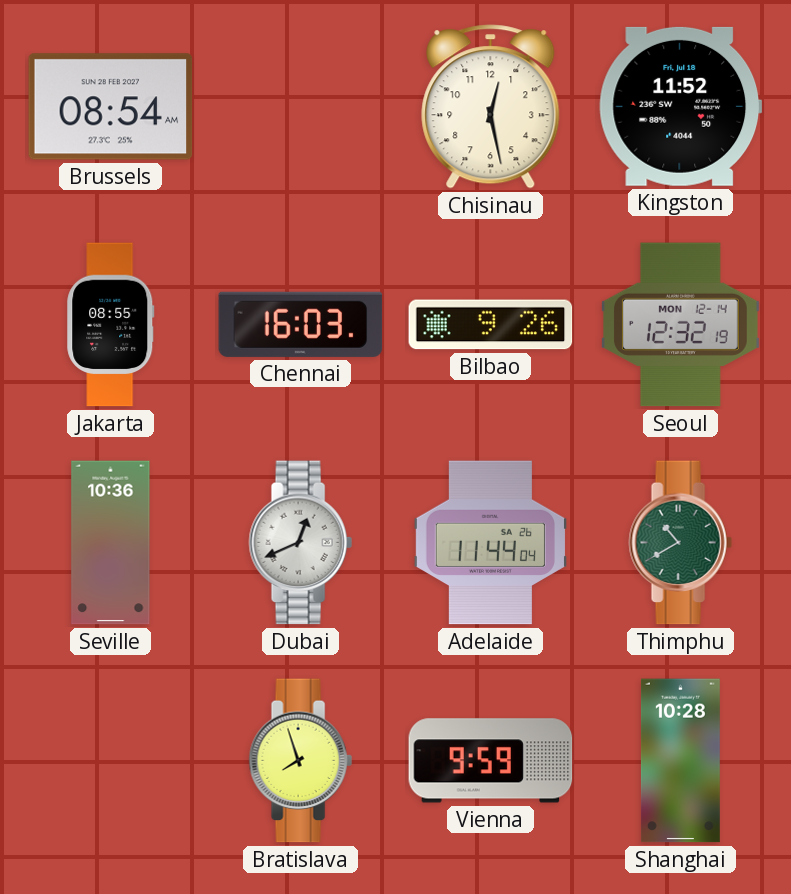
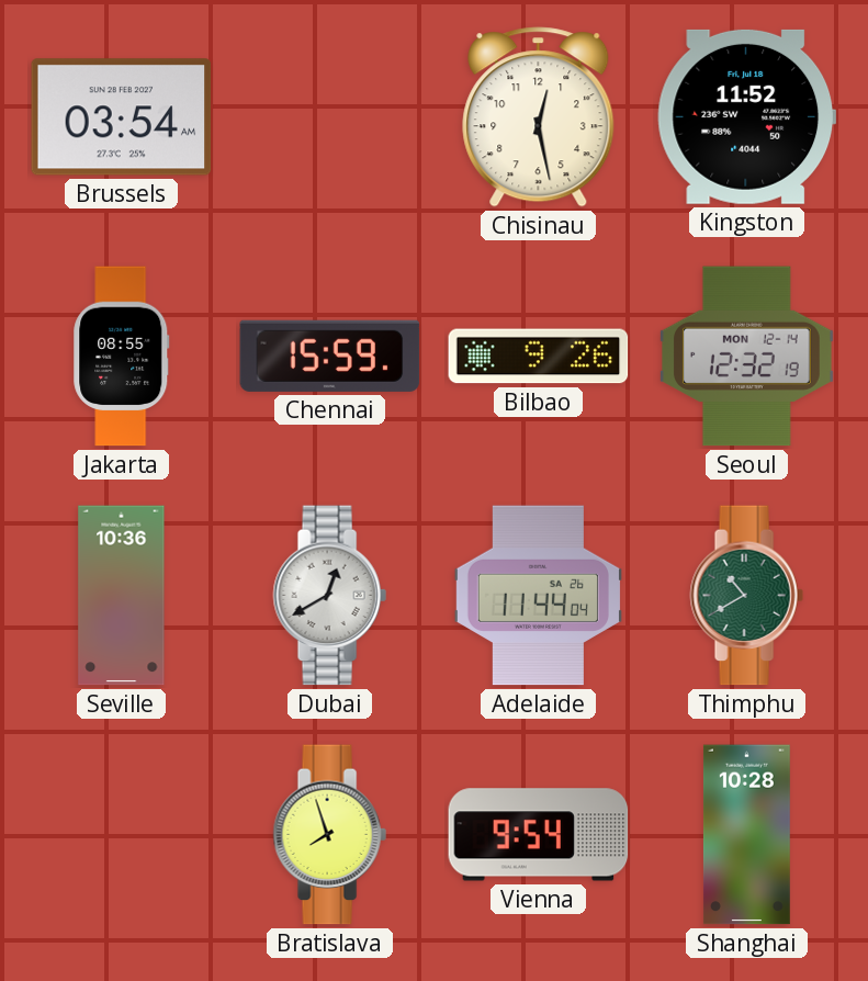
Brussels: 08:54 -> 03:54
Chennai: 16:03 -> 15:59
Dubai: 12:41 -> 12:40
Vienna: 9:59 -> 9:54
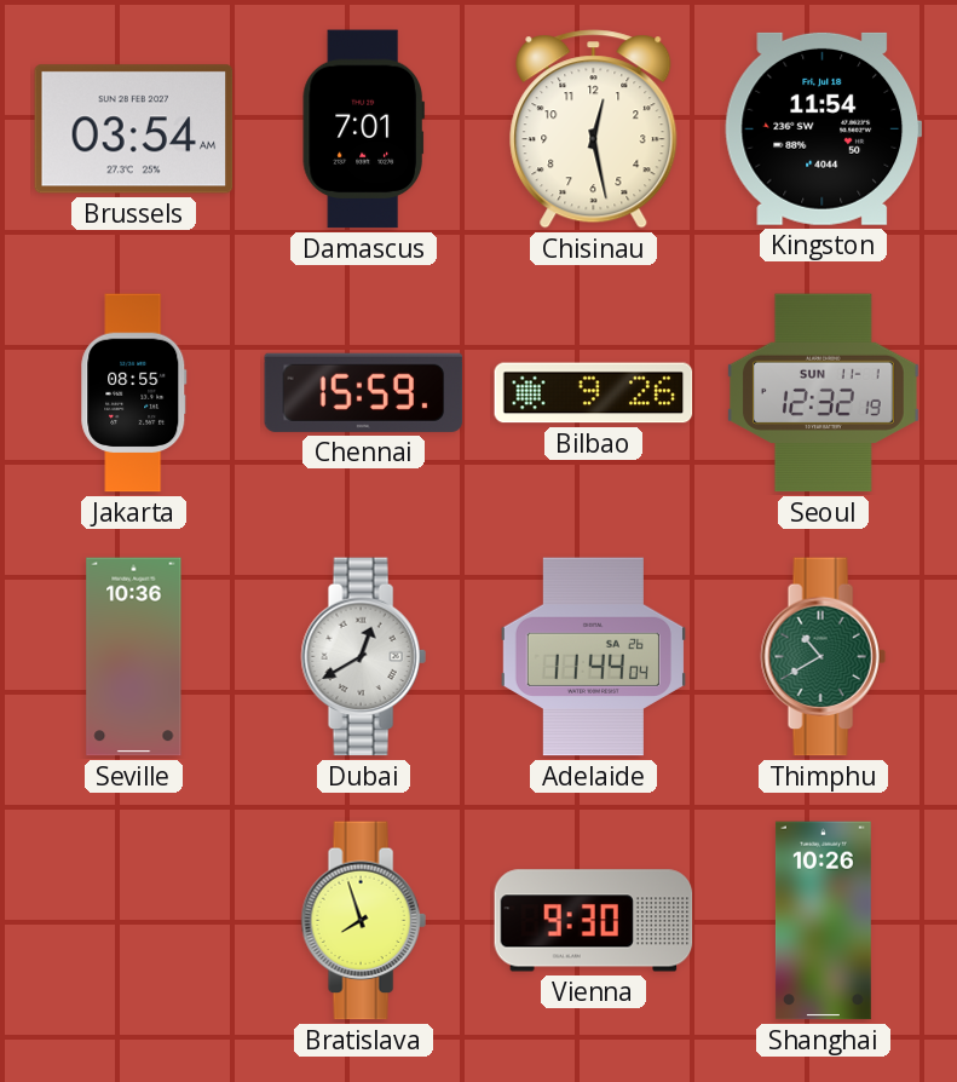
Damascus: none -> 7:01
Kingston: 11:52 -> 11:54
Seoul date: MON 12-14 -> SUN 11-1
Vienna: 9:54 -> 9:30
Shanghai: 10:28 -> 10:26
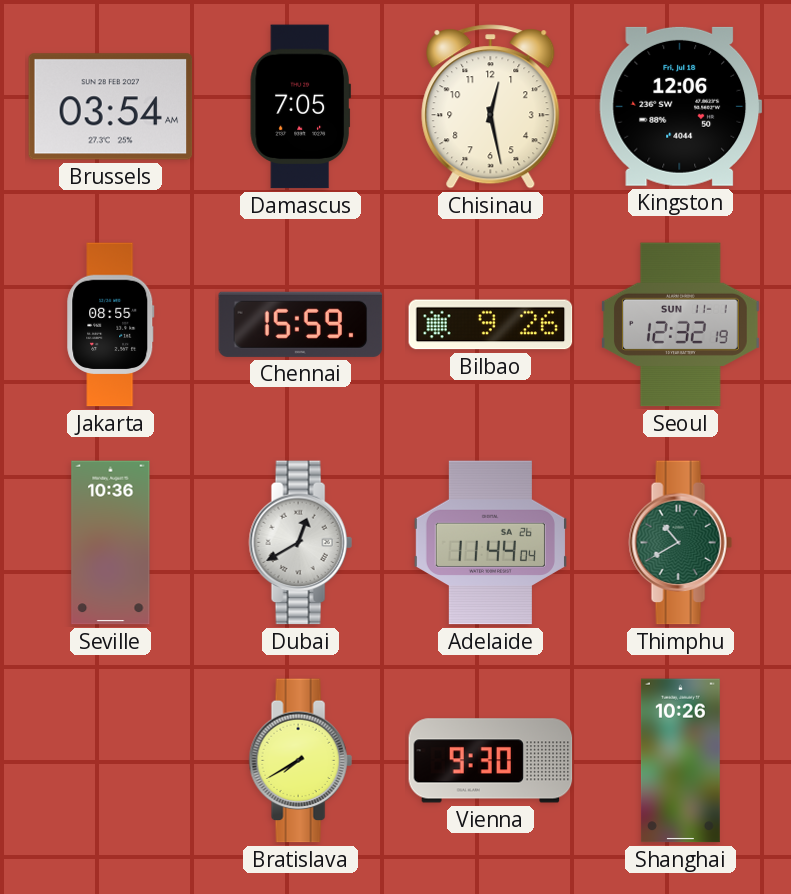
Damascus: 7:01 -> 7:05
Kingston: 11:54 -> 12:06
Bratislava: 7:57 -> 7:40
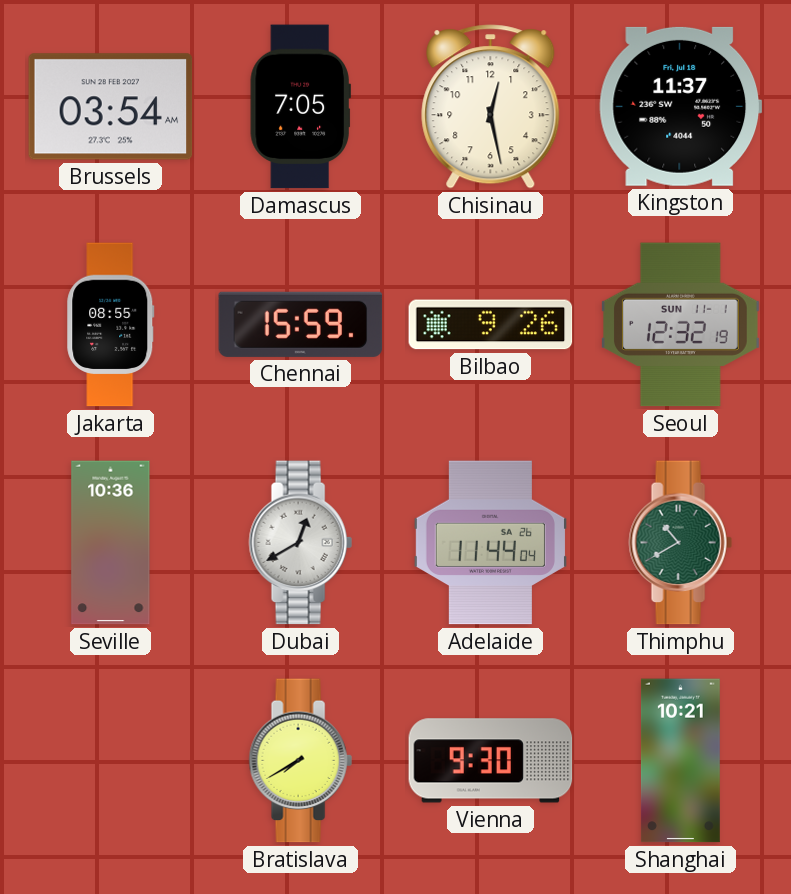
Kingston: 12:06 -> 11:37
Shanghai: 10:26 -> 10:21
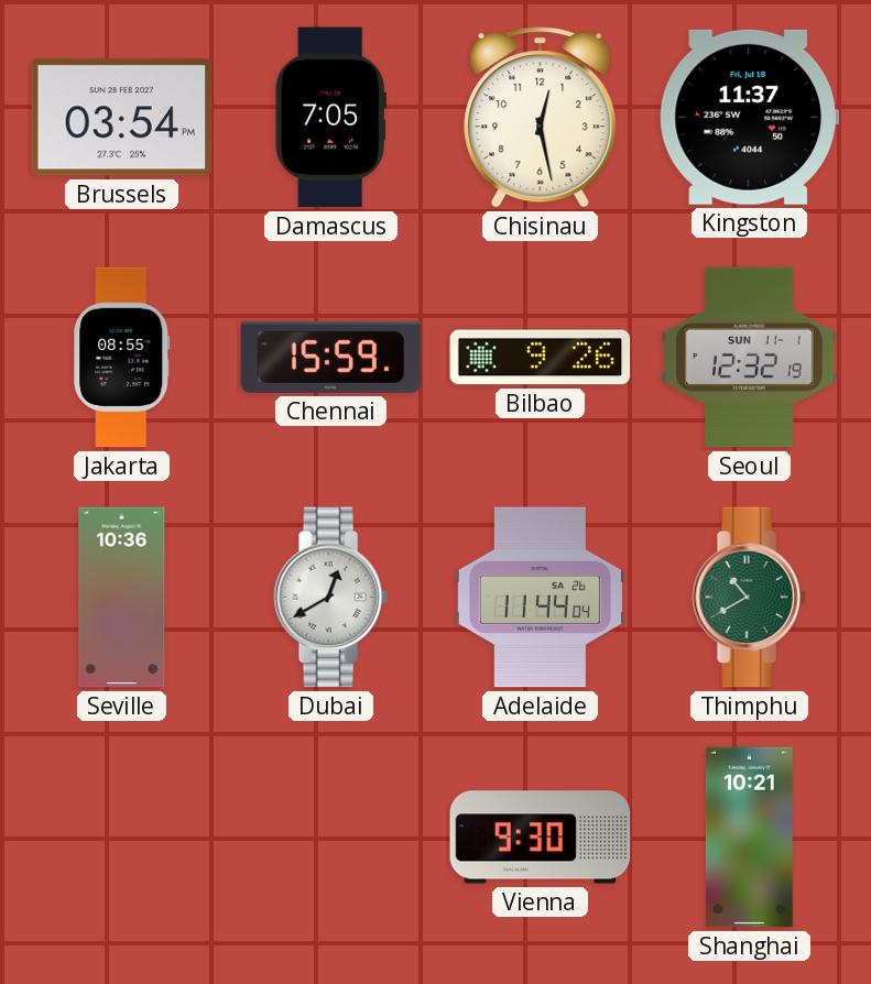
Brussels: 03:54 AM -> 03:54 PM
Bratislava: 7:40 -> none
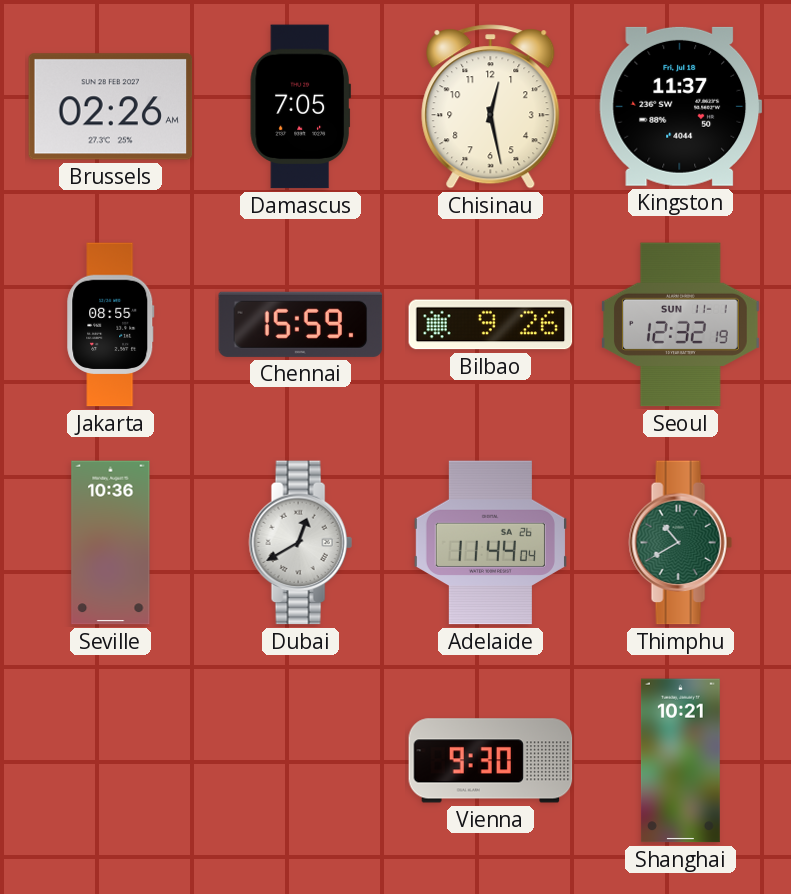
Brussels: 03:54 -> 02:26
